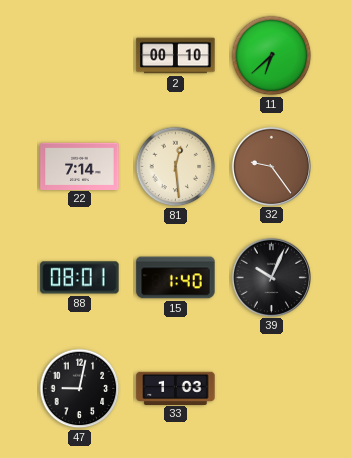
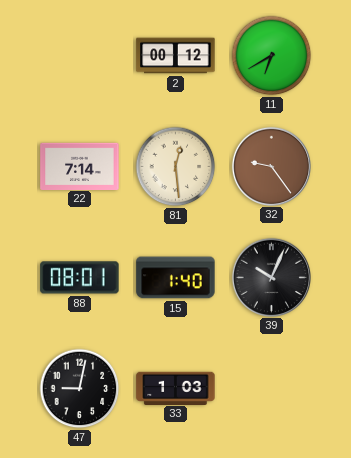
2: 00:10 -> 00:12
11: 6:38 -> 6:40
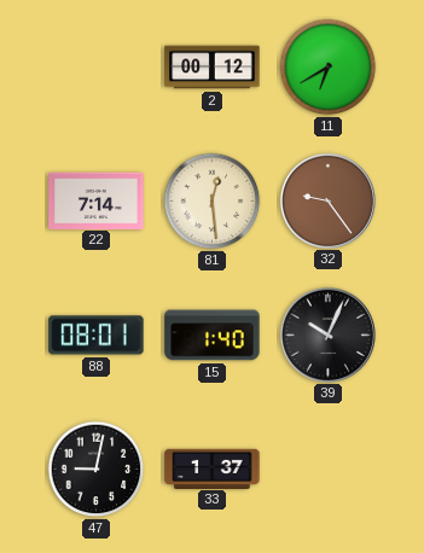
33: 1:03 -> 1:37
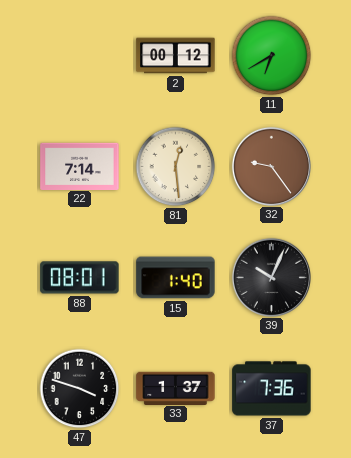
47: 9:02 -> 3:48
37: none -> 7:36
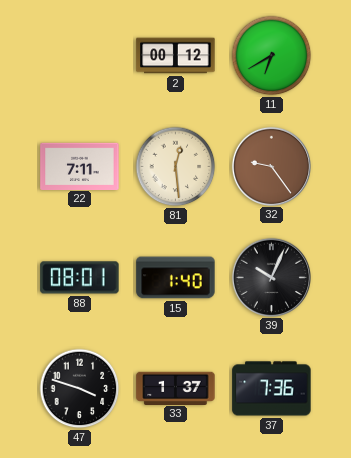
22: 7:14 -> 7:11
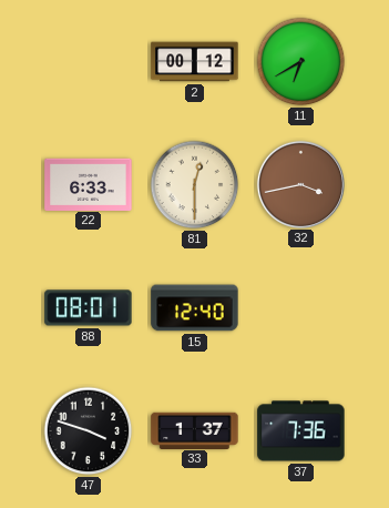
22: 7:11 -> 6:33
81: 12:29 -> 12:30
32: 9:24 -> 3:43
15: 1:40 -> 12:40
39: 10:04 -> none
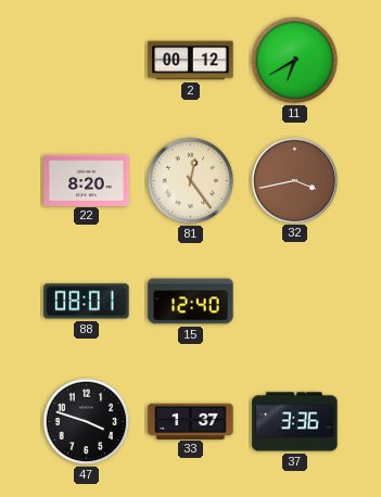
22: 6:33 -> 8:20
81: 12:30 -> 12:24
37: 7:36 -> 3:36
